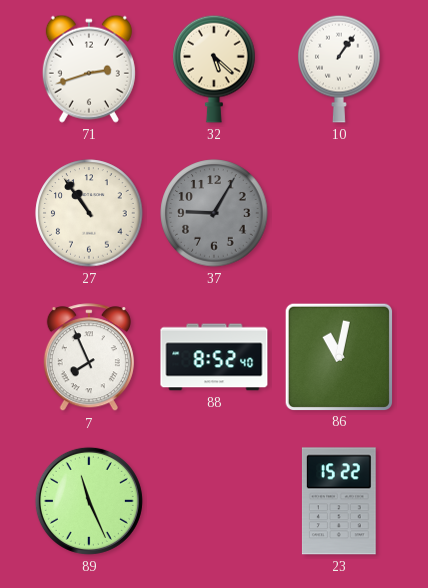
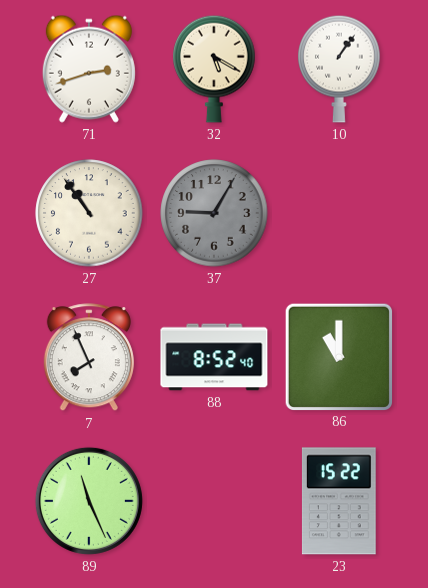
32: 5:22 -> 5:20
86: 11:02 -> 11:00
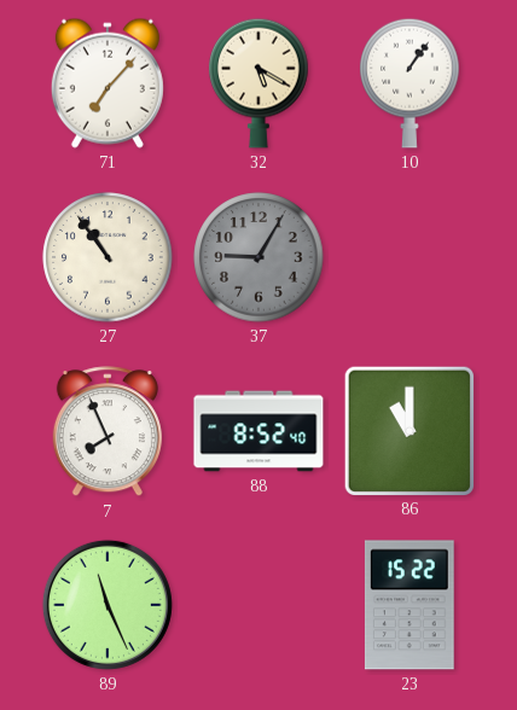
71: 2:42 -> 7:07
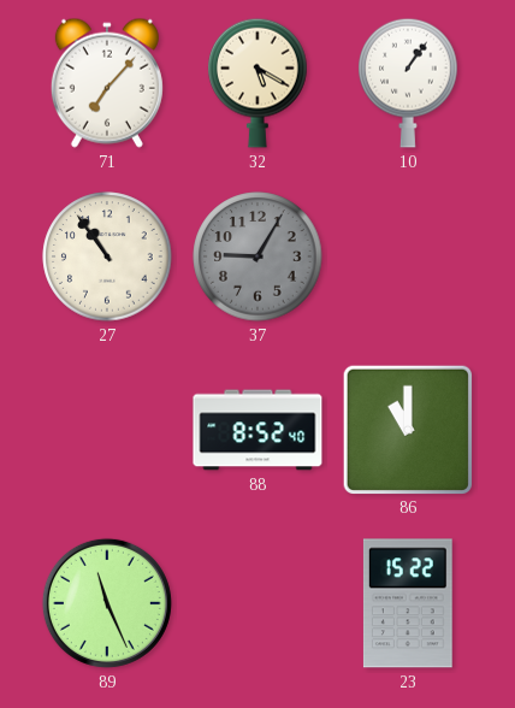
7: 7:56 -> none
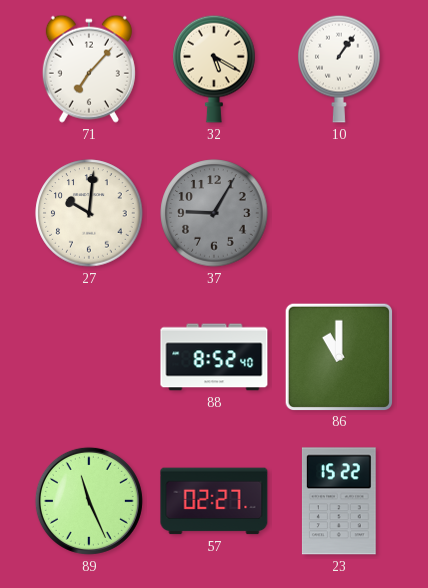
27: 10:54 -> 10:01
57: none -> 02:27
